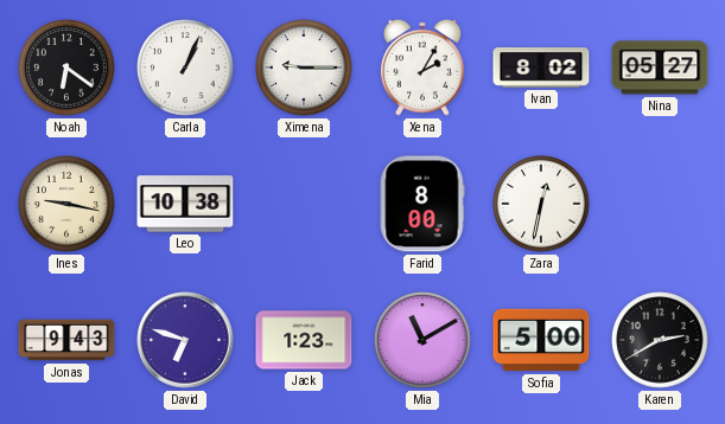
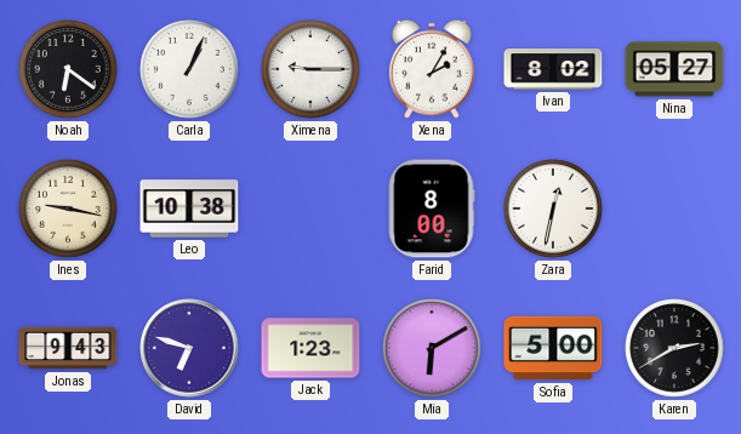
Mia: 11:10 -> 6:10
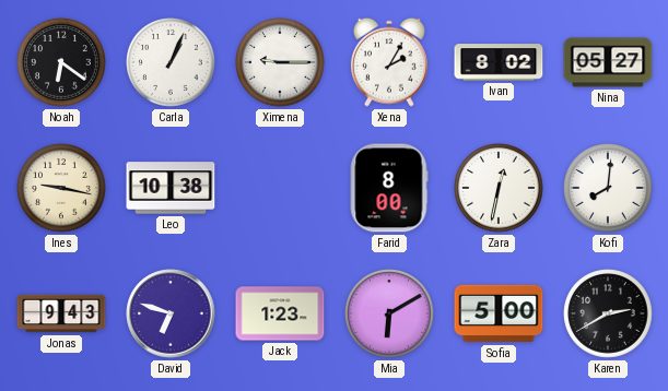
Kofi: none -> 8:01
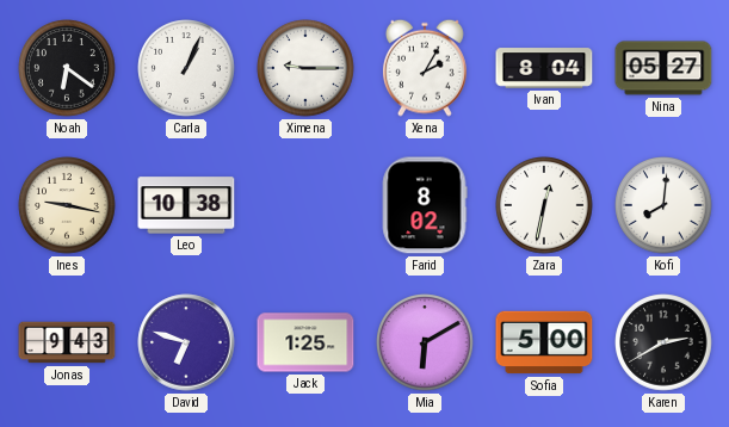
Ivan: 8:02 -> 8:04
Farid: 8:00 -> 8:02
Jack: 1:23 -> 1:25
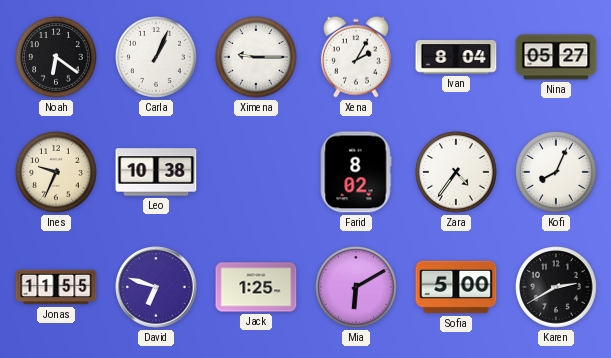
Ines: 9:17 -> 9:34
Zara: 12:32 -> 4:36
Kofi: 8:01 -> 8:04
Jonas: 9:43 -> 11:55
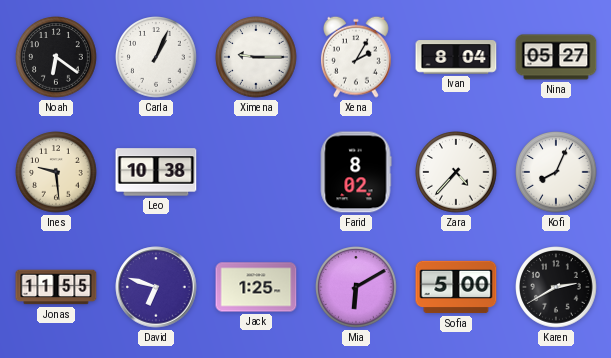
Ines: 9:34 -> 9:29
Zara: 4:36 -> 4:37
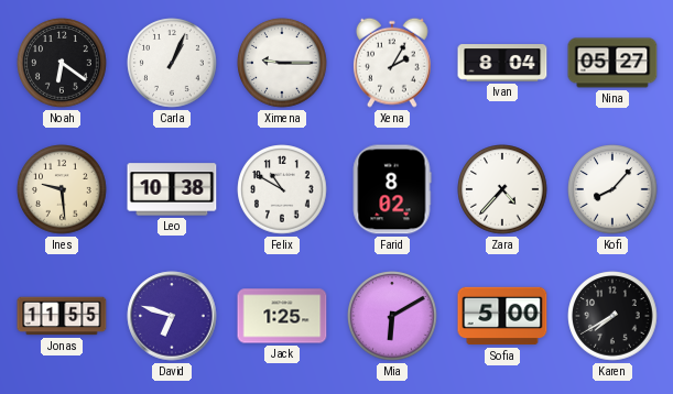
Felix: none -> 10:50
Kofi: 8:04 -> 8:07
Karen: 2:40 -> 7:40
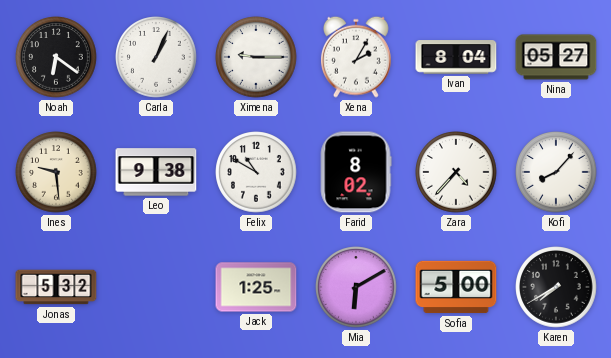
Leo: 10:38 -> 9:38
Jonas: 11:55 -> 5:32
David: 6:48 -> none
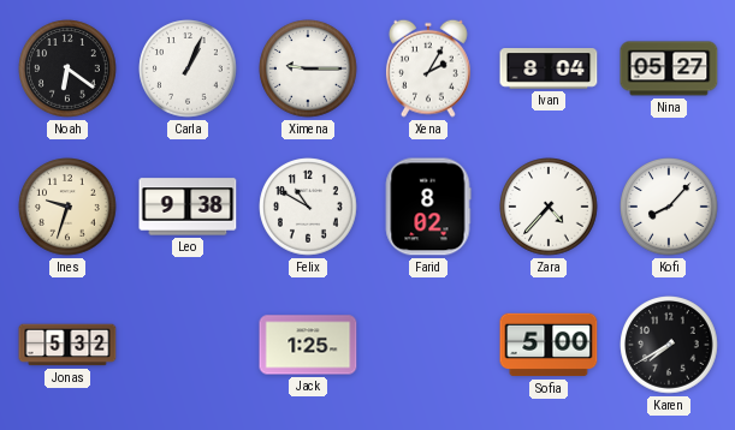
Ines: 9:29 -> 9:33
Mia: 6:10 -> none
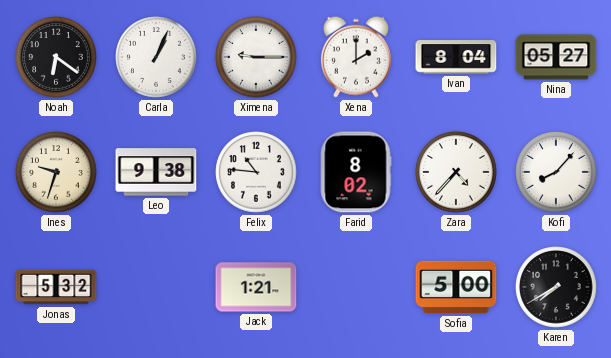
Xena: 2:05 -> 2:00
Felix: 10:50 -> 10:46
Jack: 1:25 -> 1:21
